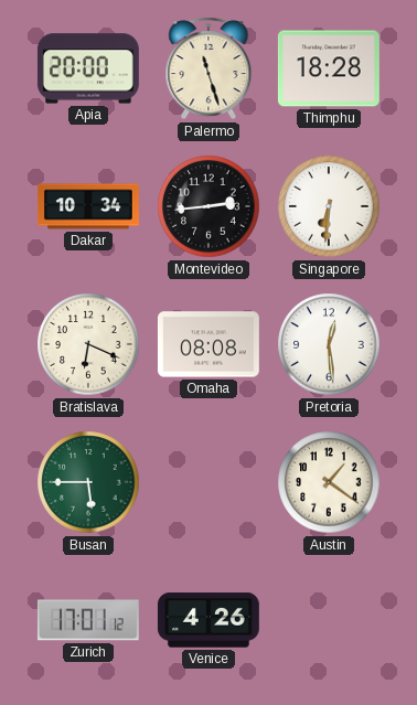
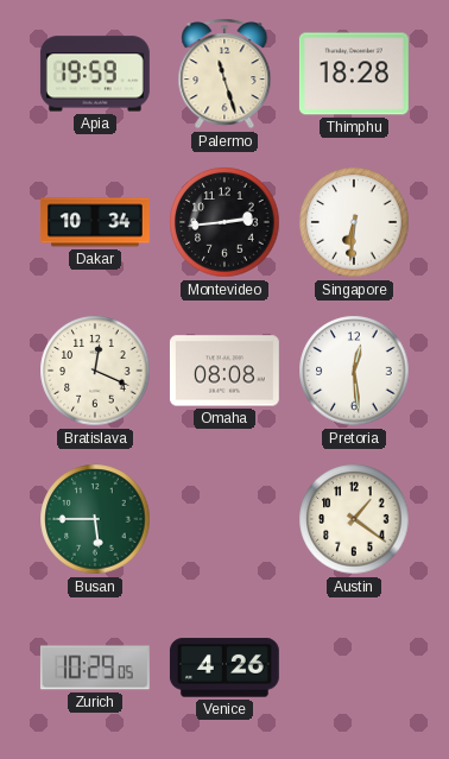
Apia: 20:00 -> 19:59
Bratislava: 6:19 -> 12:19
Zurich: 17:01 -> 10:29
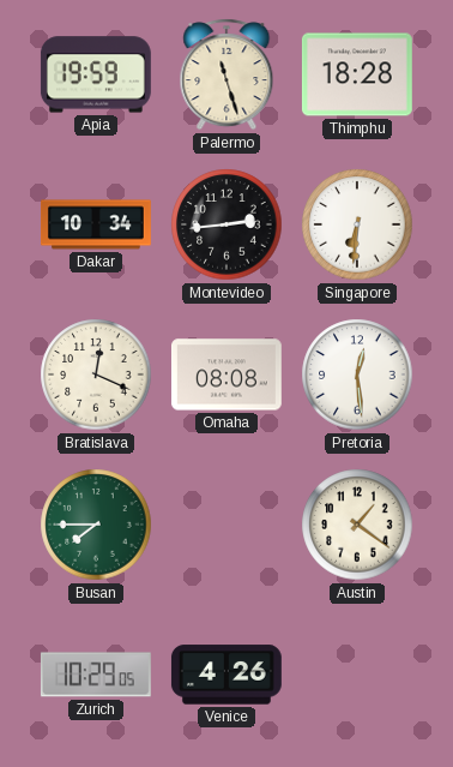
Busan: 5:45 -> 7:45
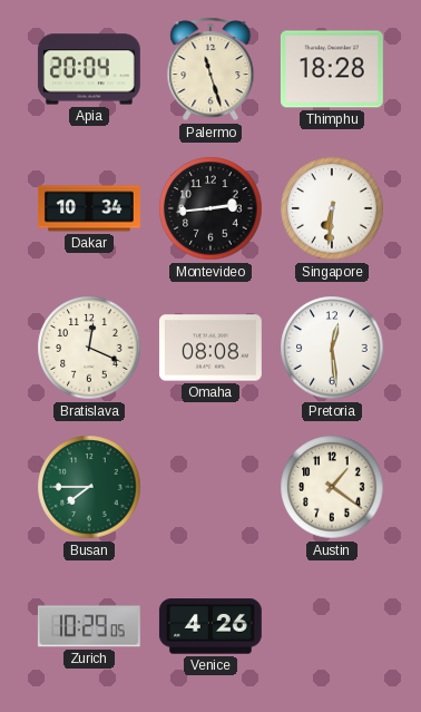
Apia: 19:59 -> 20:04
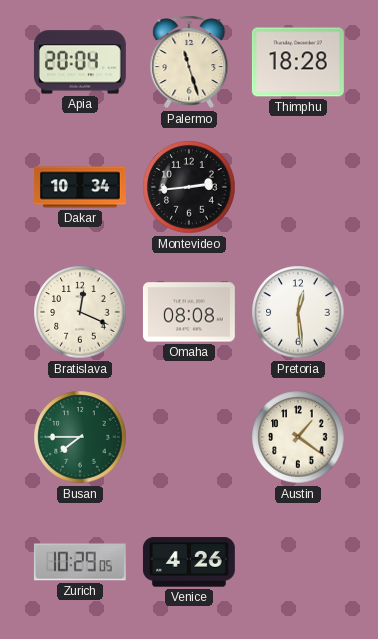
Singapore: 6:31 -> none
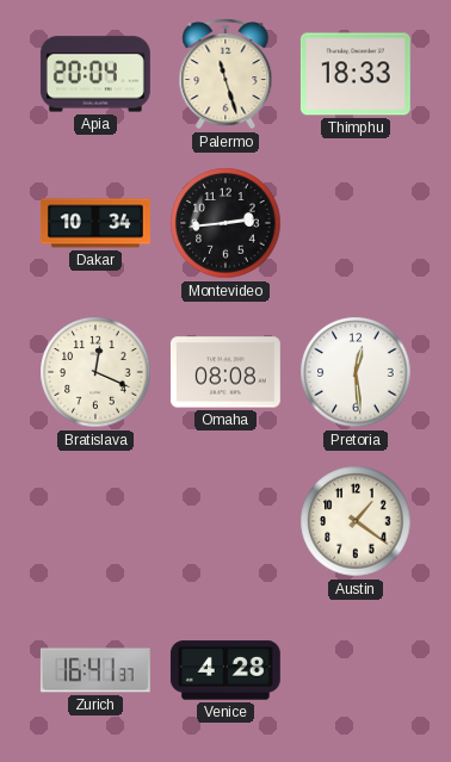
Thimphu: 18:28 -> 18:33
Busan: 7:45 -> none
Zurich: 10:29 -> 16:41
Venice: 4:26 -> 4:28
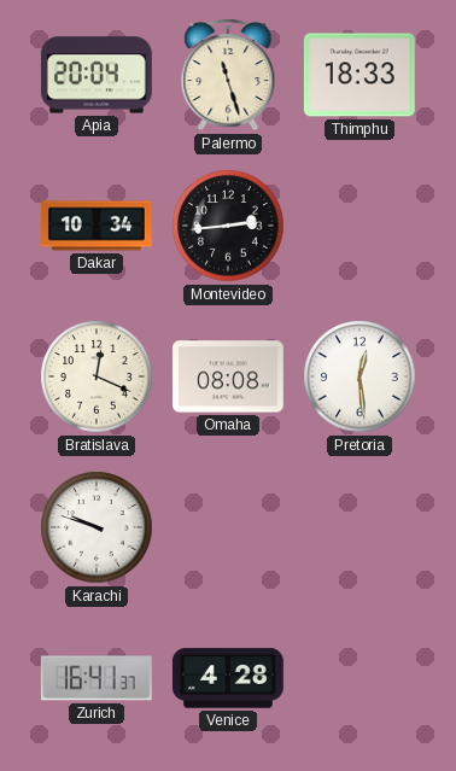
Karachi: none -> 9:48
Austin: 1:21 -> none
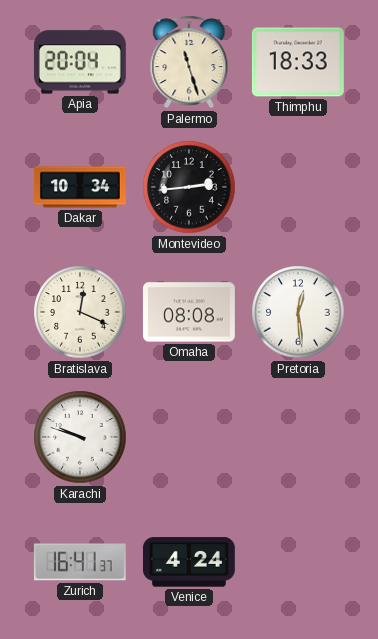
Venice: 4:28 -> 4:24
